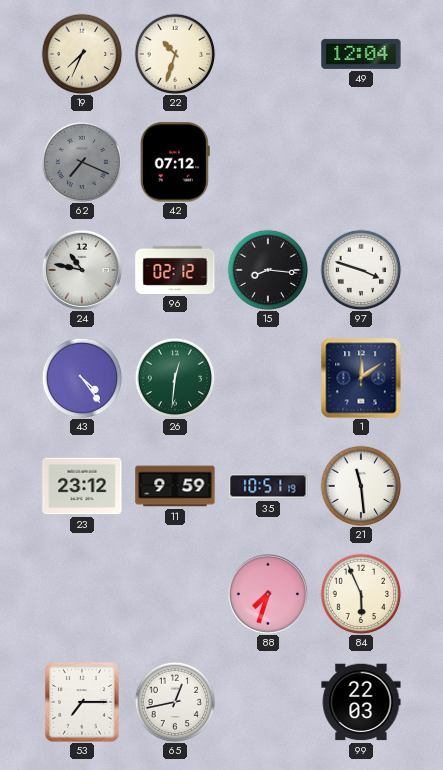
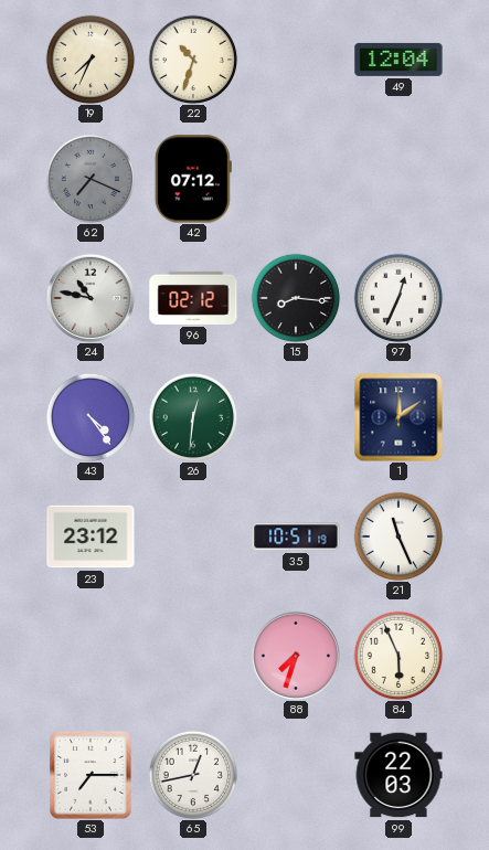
97: 3:48 -> 12:34
11: 9:59 -> none
21: 11:29 -> 11:26
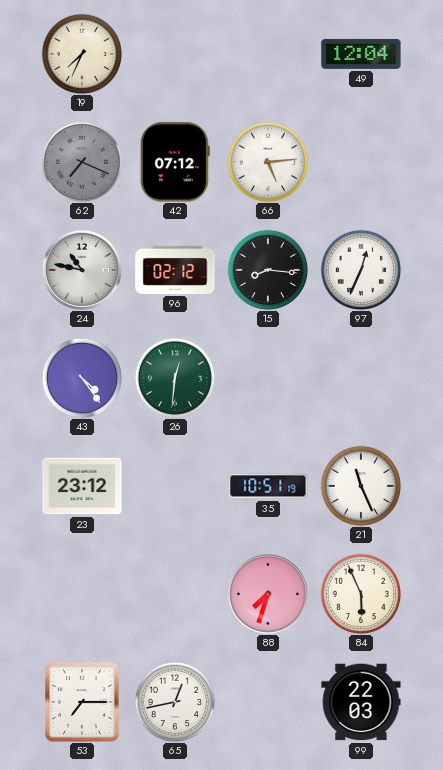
22: 10:33 -> none
66: none -> 5:14
1: 12:09 -> none
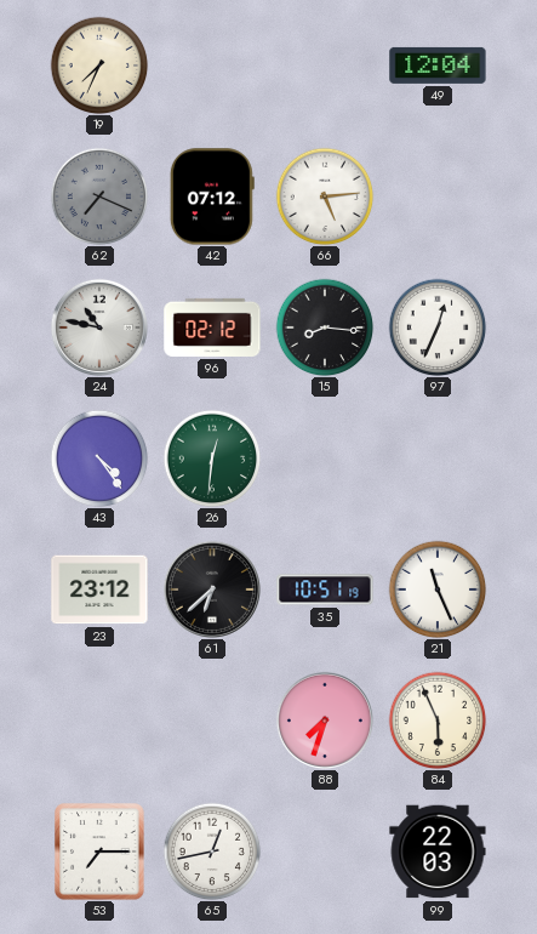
61: none -> 6:38
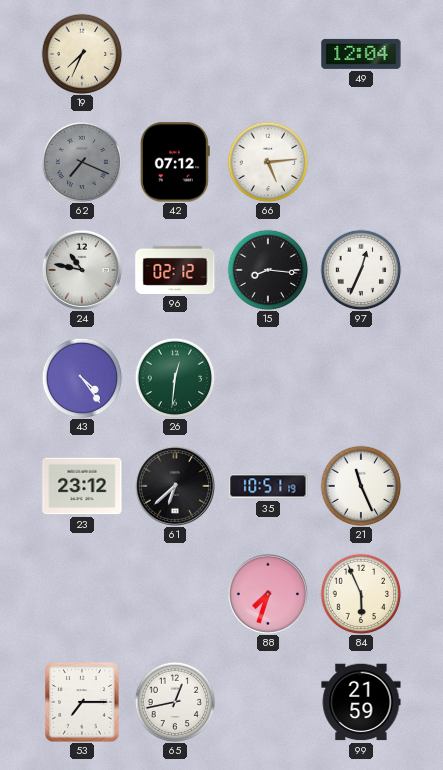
99: 22:03 -> 21:59
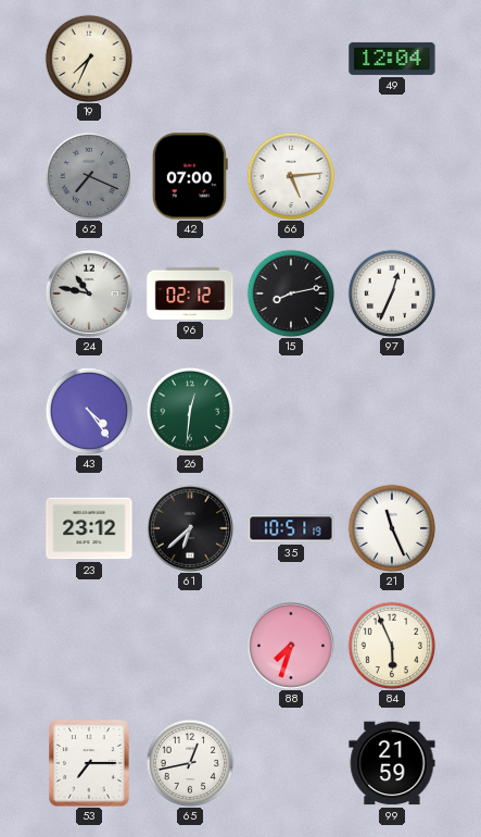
42: 07:12 -> 07:00
15: 8:16 -> 8:13
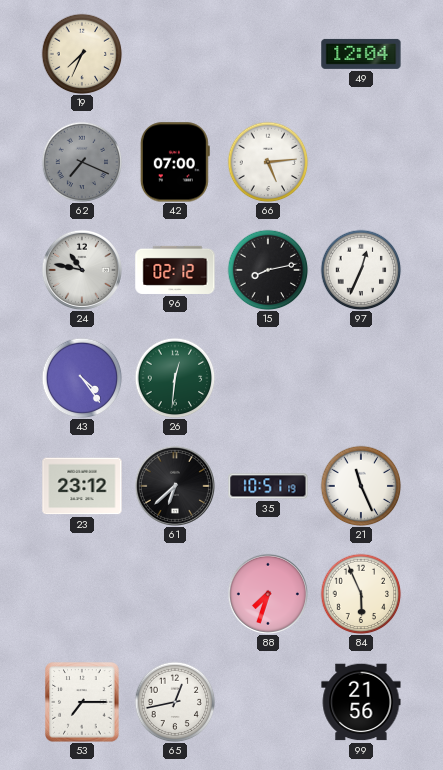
99: 21:59 -> 21:56
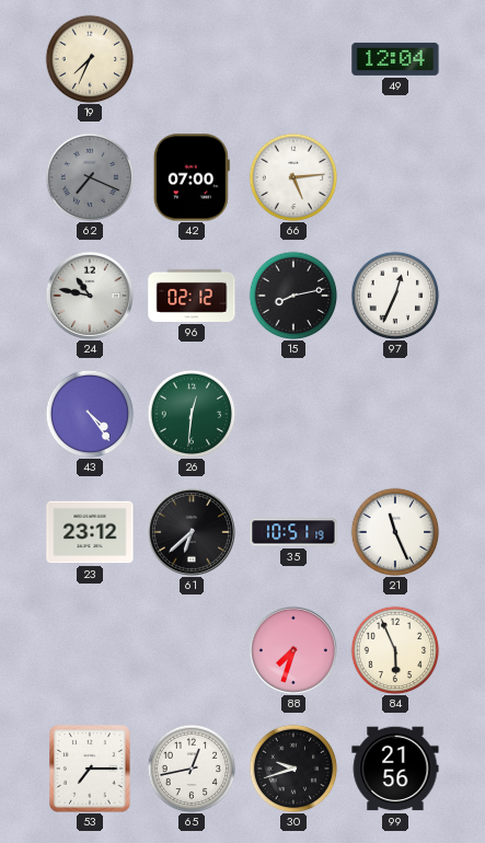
30: none -> 9:42
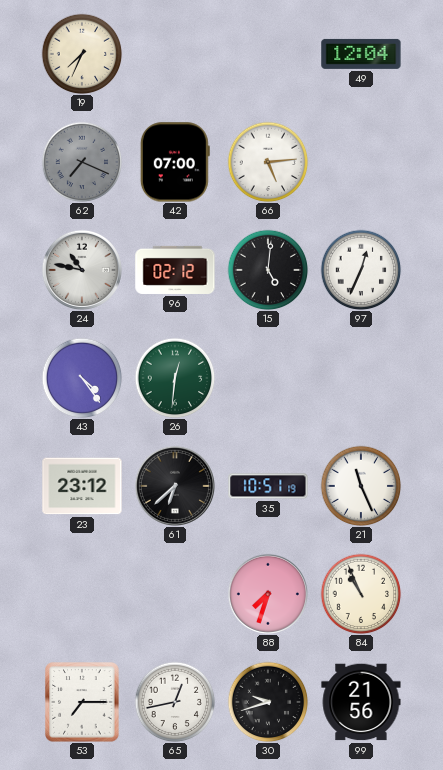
15: 8:13 -> 5:01
84: 5:56 -> 10:56
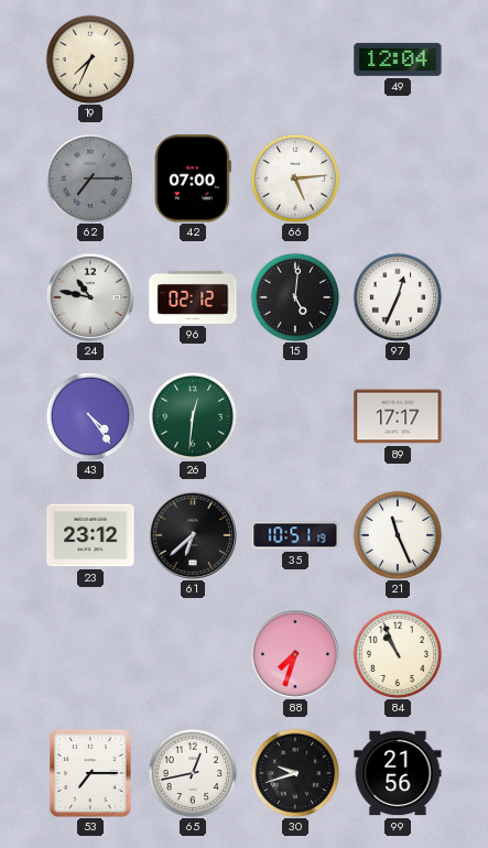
62: 7:19 -> 7:15
89: none -> 17:17
